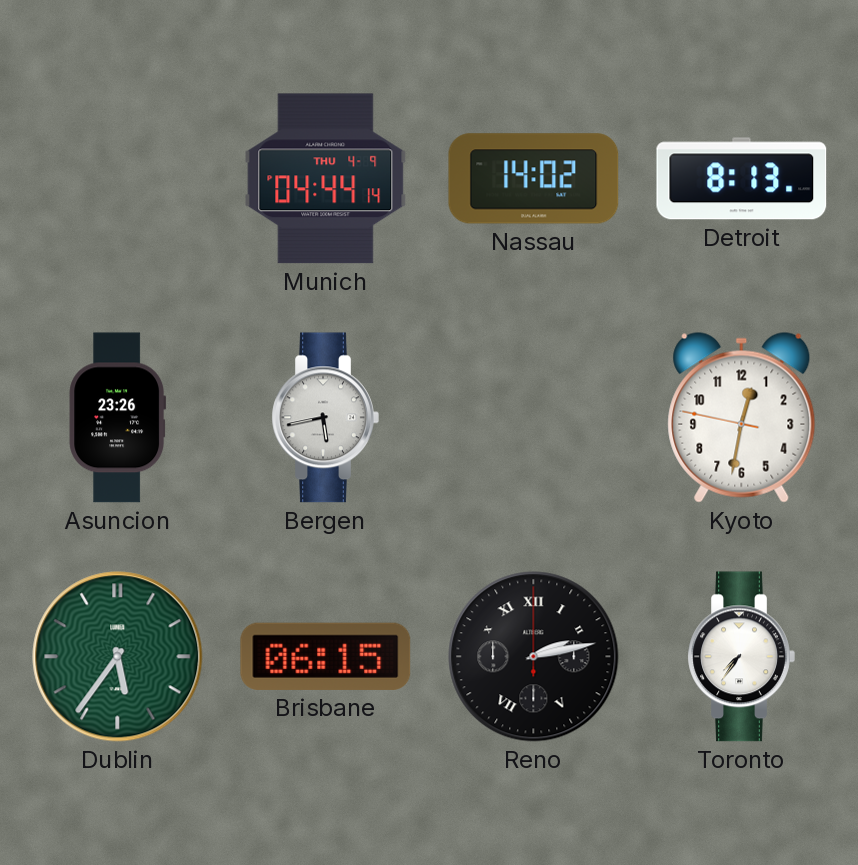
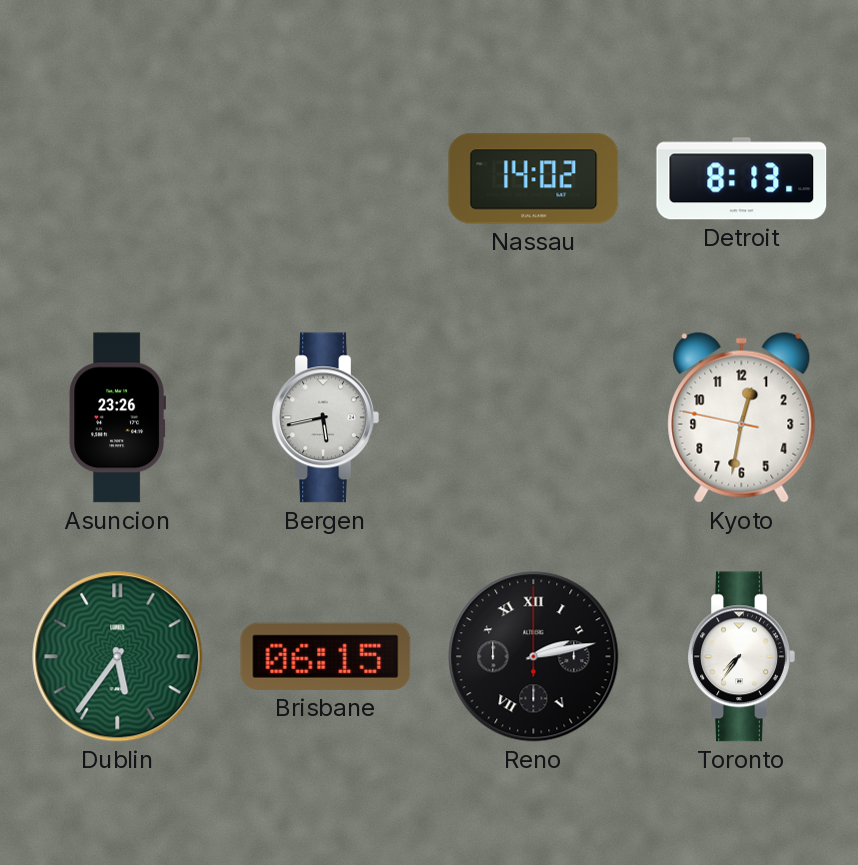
Munich: 04:44 -> none
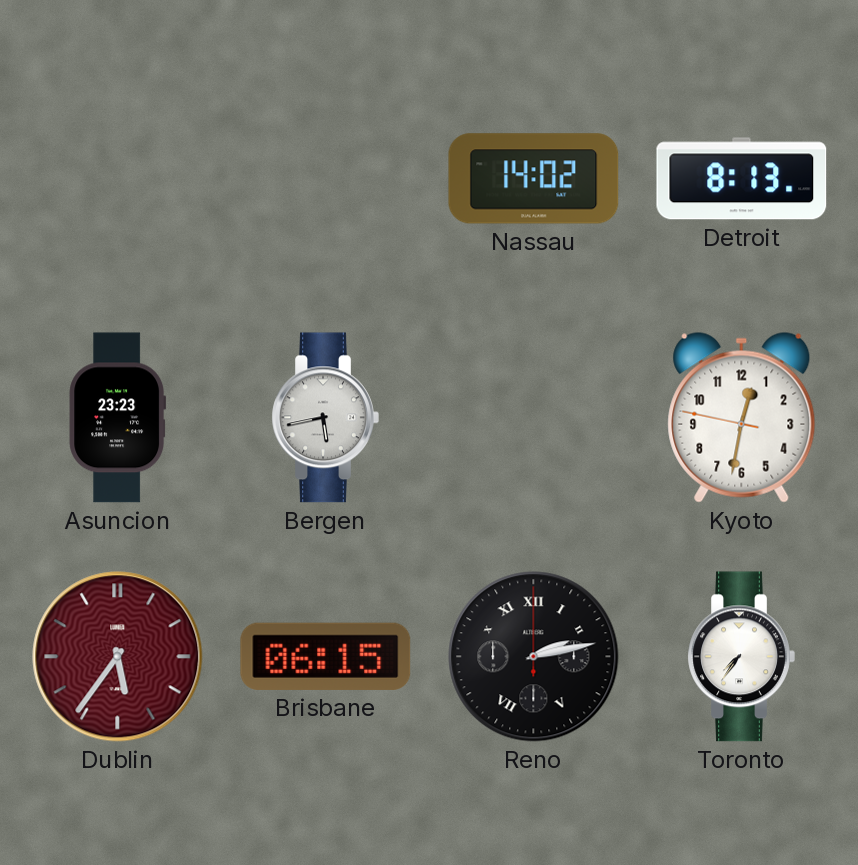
Asuncion: 23:26 -> 23:23
Dublin dial: green -> burgundy
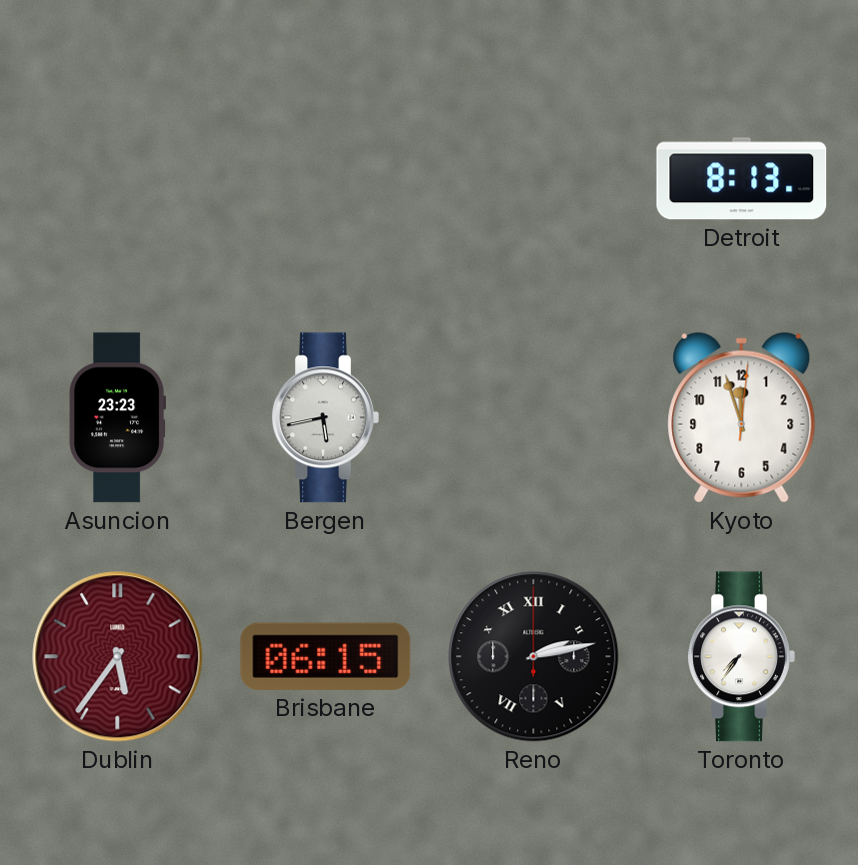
Nassau: 14:02 -> none
Kyoto: 12:31 -> 11:57
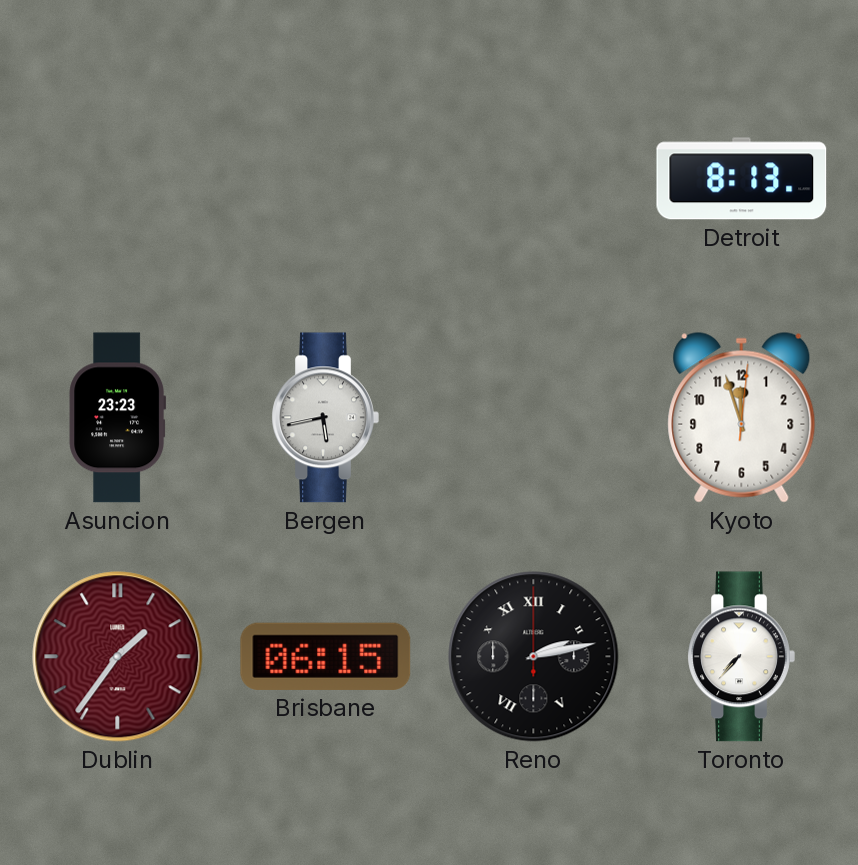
Dublin: 5:36 -> 1:36
Toronto: 7:36 -> 7:37
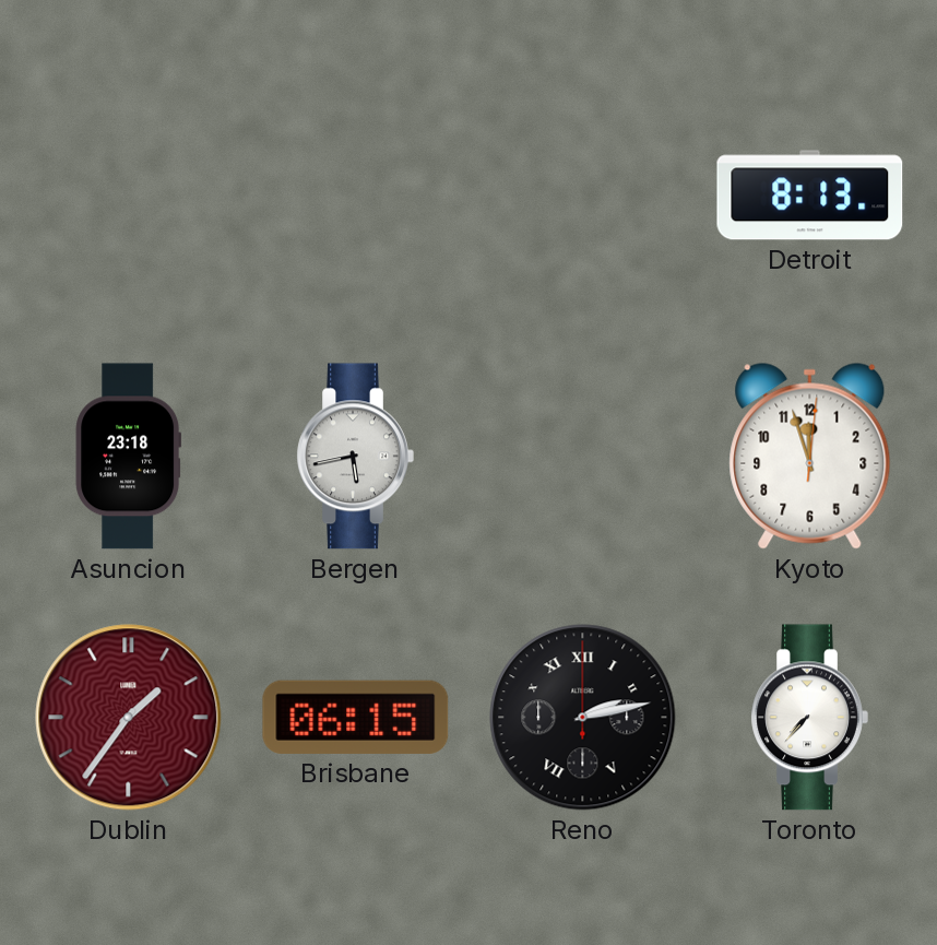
Asuncion: 23:23 -> 23:18
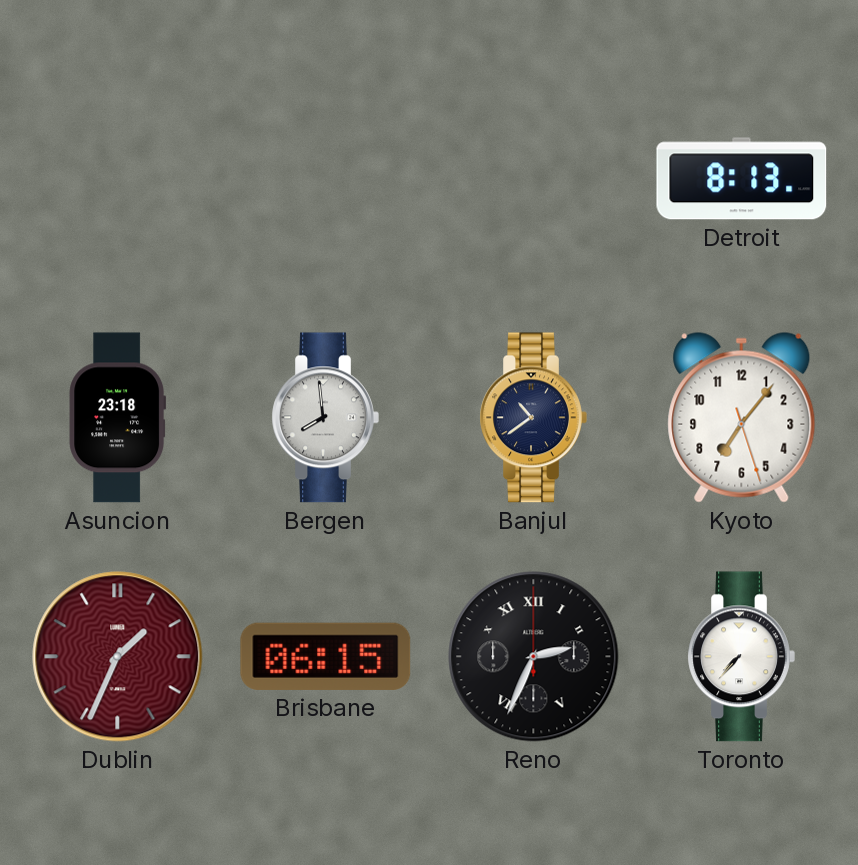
Bergen: 5:43 -> 7:59
Banjul: none -> 10:39
Kyoto: 11:57 -> 7:06
Dublin: 1:36 -> 1:34
Reno: 2:13 -> 2:34
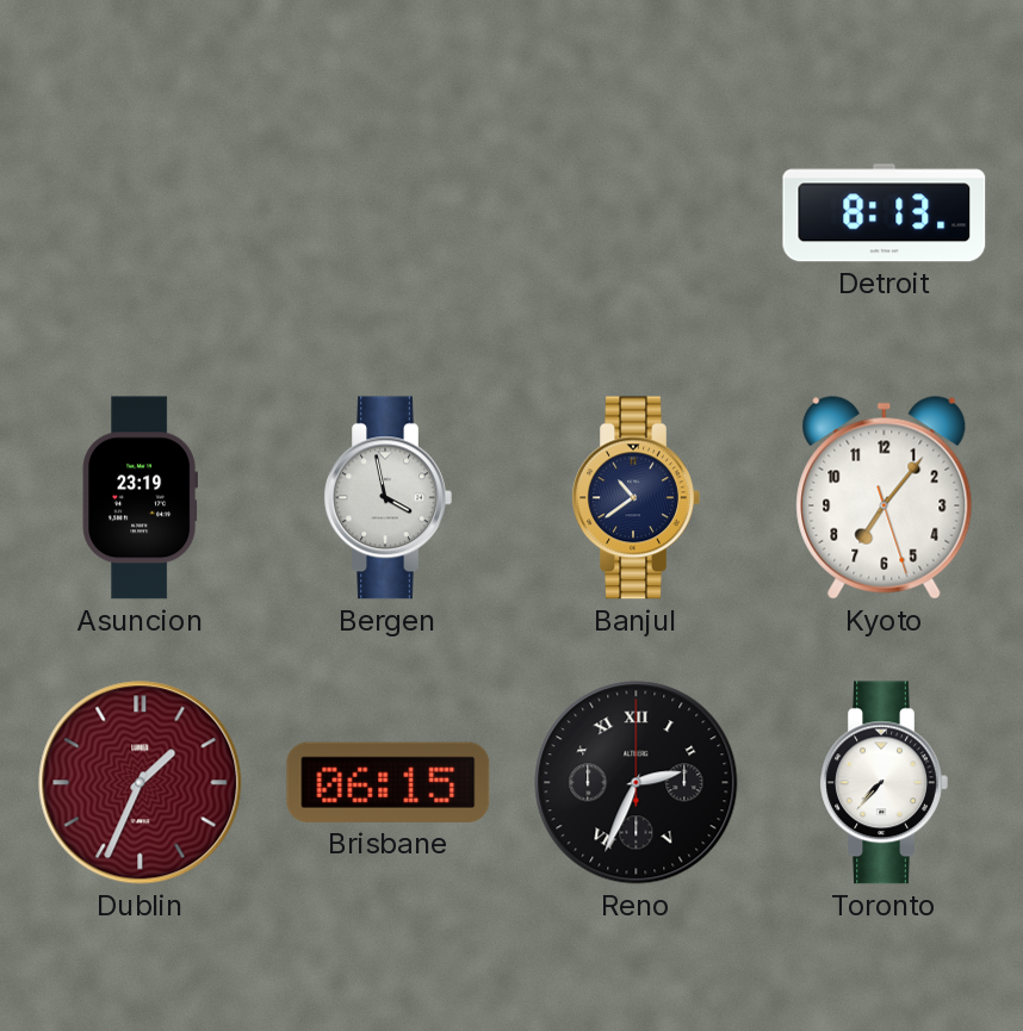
Asuncion: 23:18 -> 23:19
Bergen: 7:59 -> 3:58
